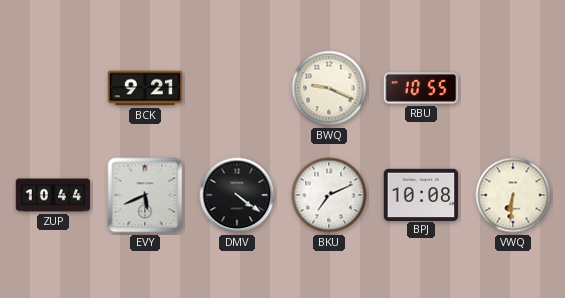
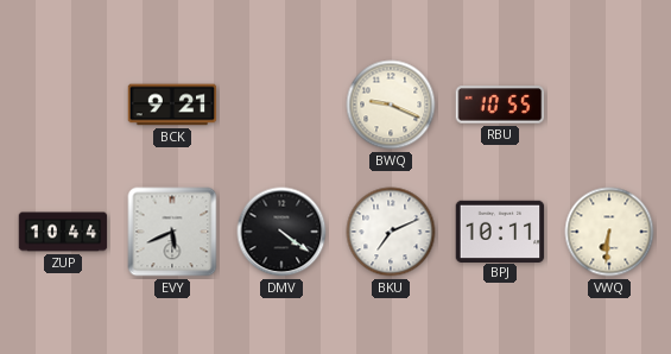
BPJ: 10:08 -> 10:11
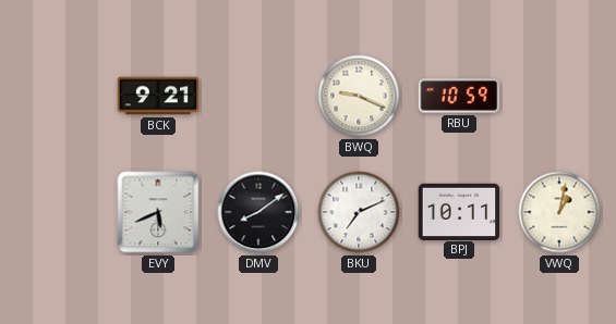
RBU: 10:55 -> 10:59
ZUP: 10:44 -> none
DMV: 4:21 -> 8:09
VWQ: 6:31 -> 1:02
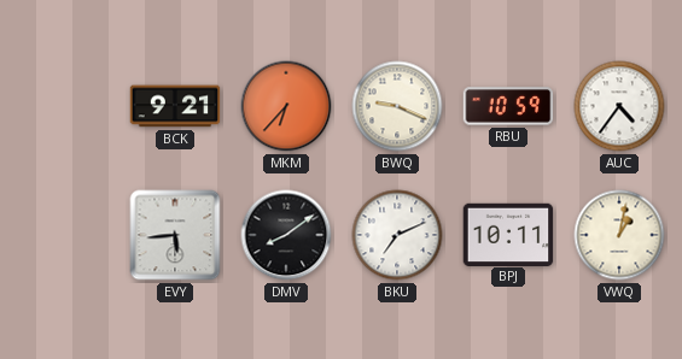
MKM: none -> 6:37
AUC: none -> 4:36
EVY: 5:41 -> 5:44
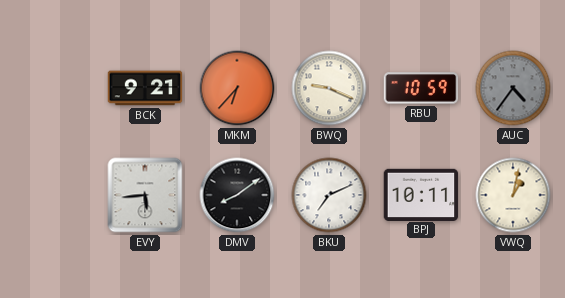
AUC dial: white -> grey
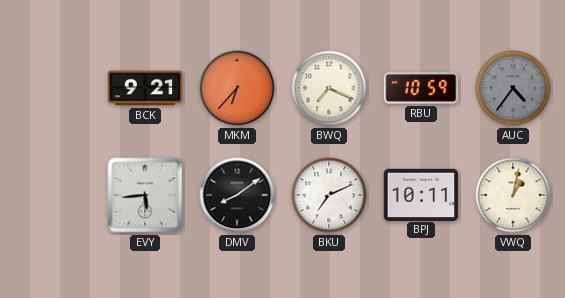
BWQ: 9:19 -> 7:19
